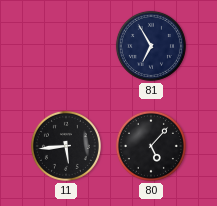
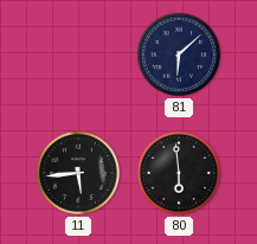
81: 6:55 -> 6:08
80: 5:07 -> 5:59
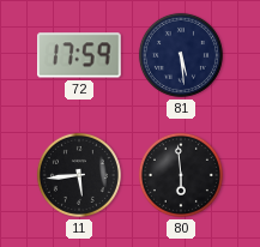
72: none -> 17:59
81: 6:08 -> 5:29
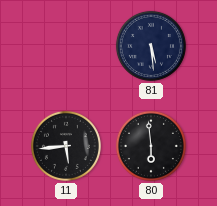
72: 17:59 -> none
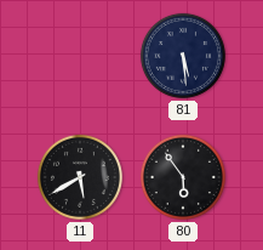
11: 5:44 -> 5:40
80: 5:59 -> 5:54
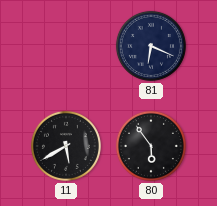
81: 5:29 -> 6:19
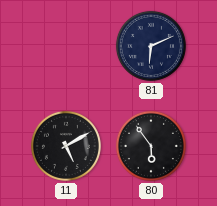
81: 6:19 -> 6:11
11: 5:40 -> 5:10
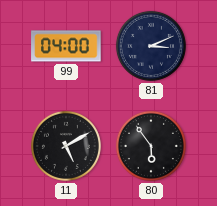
99: none -> 04:00
81: 6:11 -> 3:11
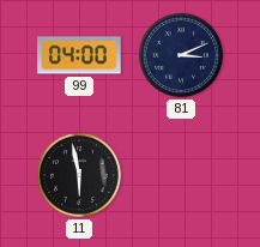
11: 5:10 -> 5:58
80: 5:54 -> none
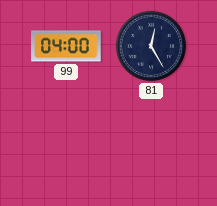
81: 3:11 -> 12:25
11: 5:58 -> none
